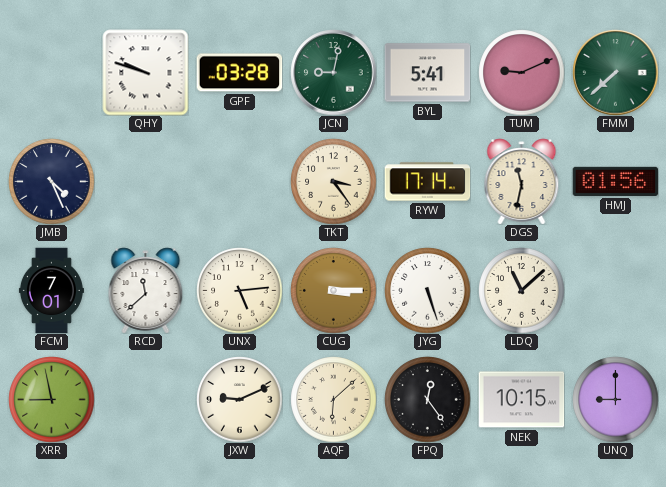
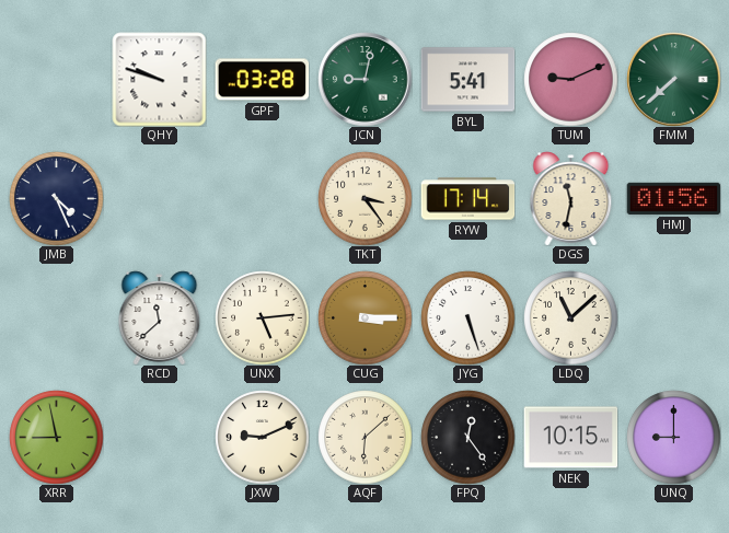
FCM: 7:01 -> none
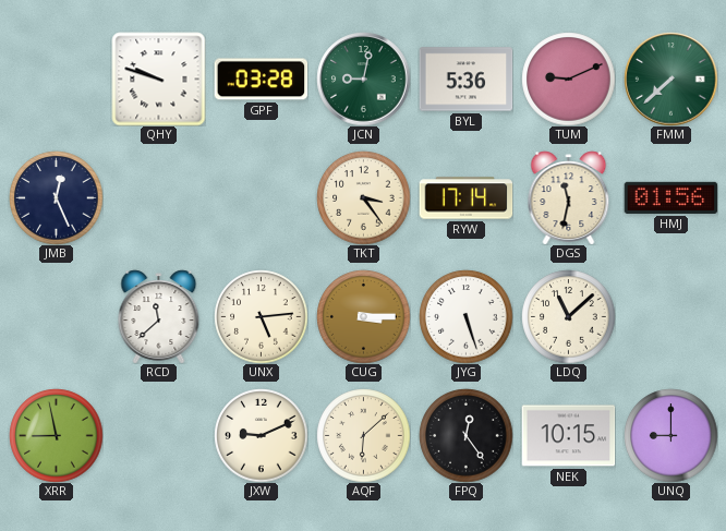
BYL: 5:41 -> 5:36
JMB: 4:26 -> 12:26
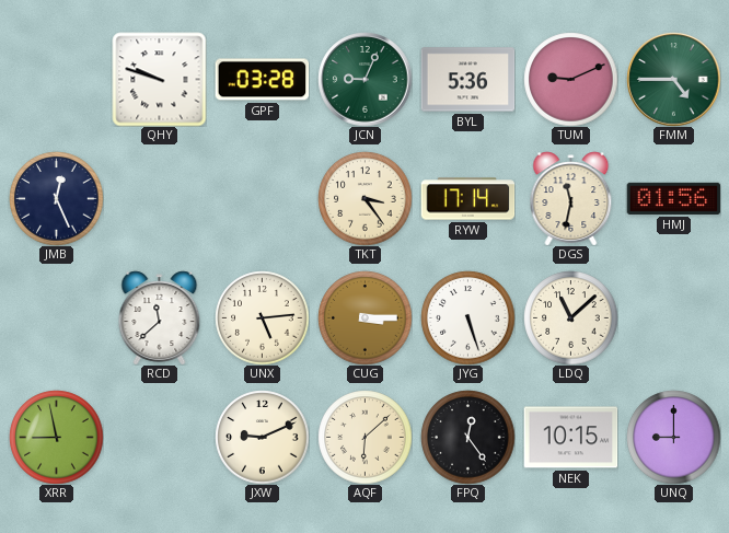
JCN: 9:02 -> 9:04
FMM: 7:38 -> 4:45
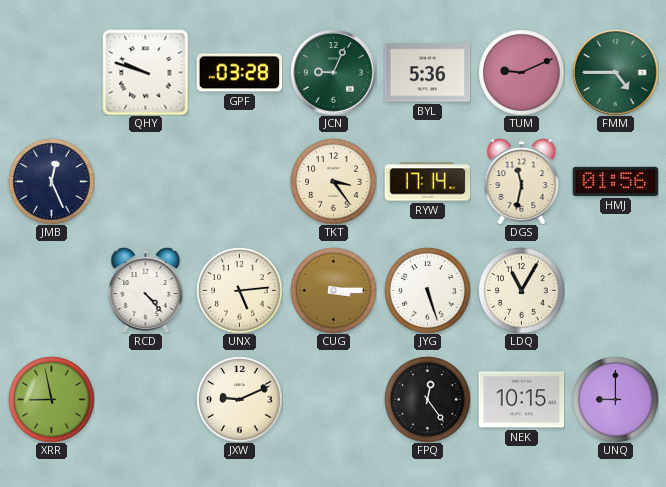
RCD: 11:38 -> 4:23
LDQ: 11:08 -> 11:05
AQF: 6:08 -> none
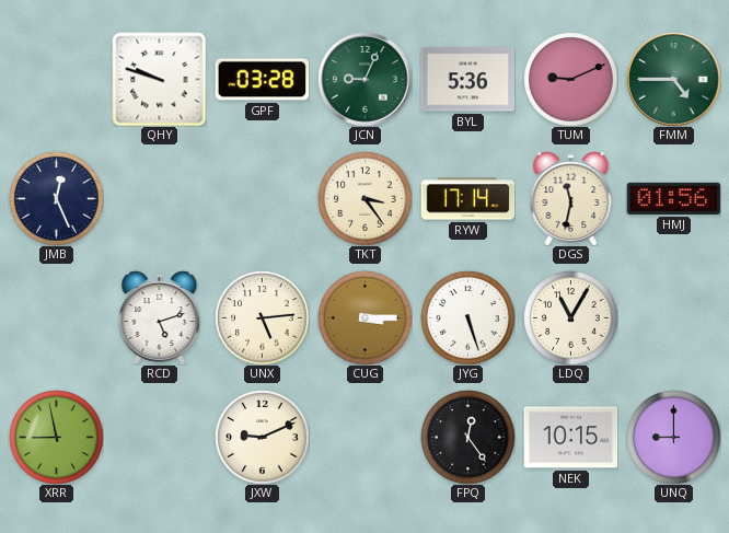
RCD: 4:23 -> 5:12
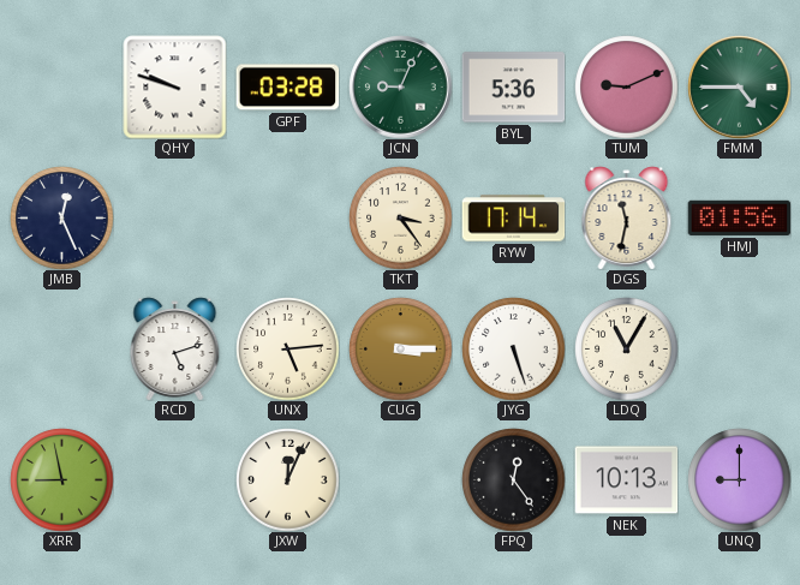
JXW: 9:11 -> 12:04
NEK: 10:15 -> 10:13
